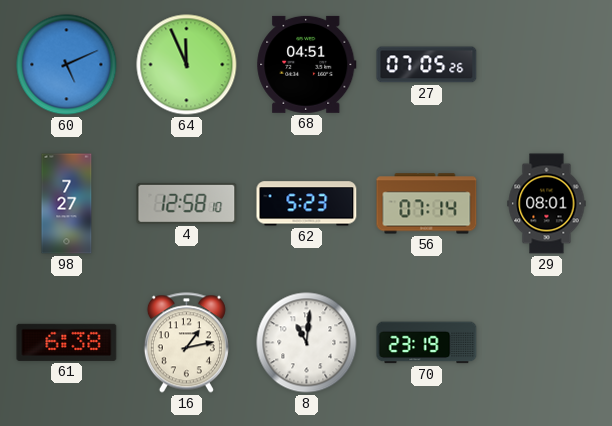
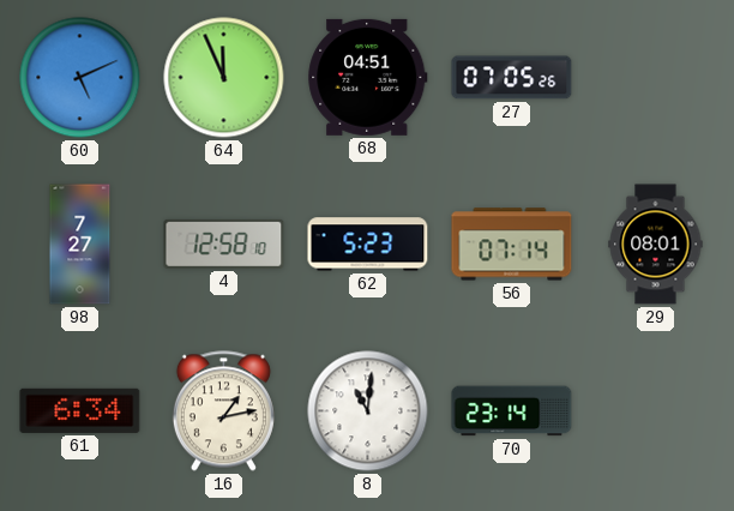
61: 6:38 -> 6:34
70: 23:19 -> 23:14
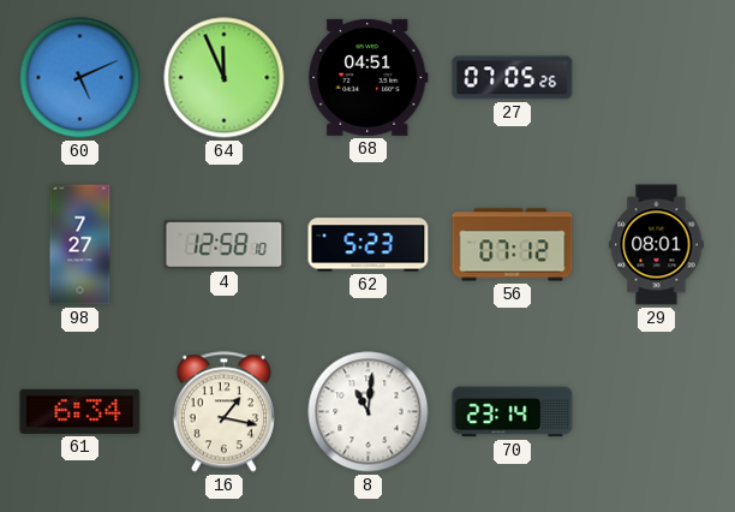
56: 07:14 -> 07:12
16: 1:13 -> 1:17
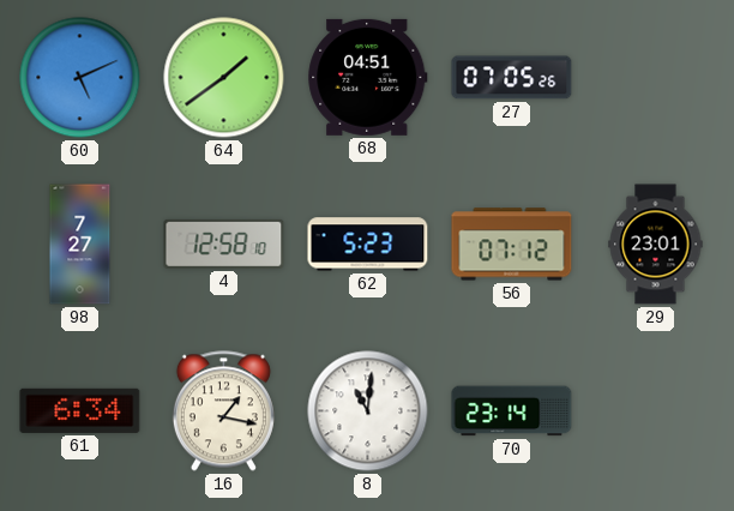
64: 11:56 -> 1:39
29: 08:01 -> 23:01
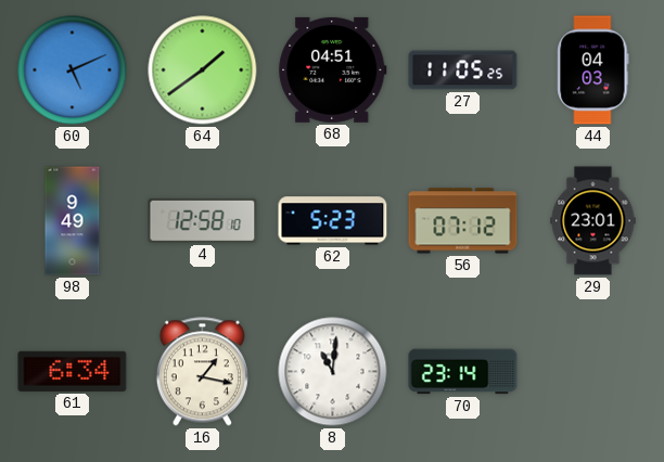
27: 07:05 -> 11:05
44: none -> 04:03
98: 7:27 -> 9:49
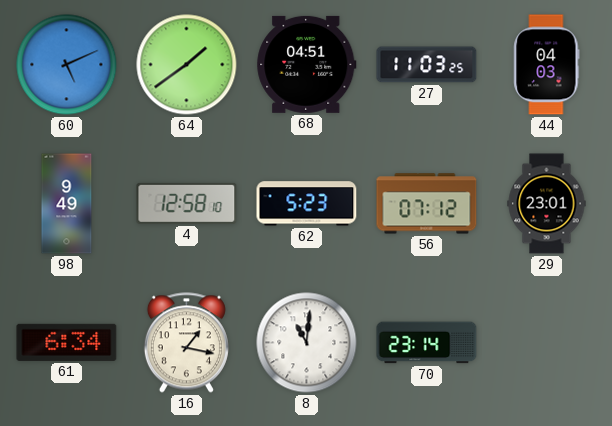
27: 11:05 -> 11:03
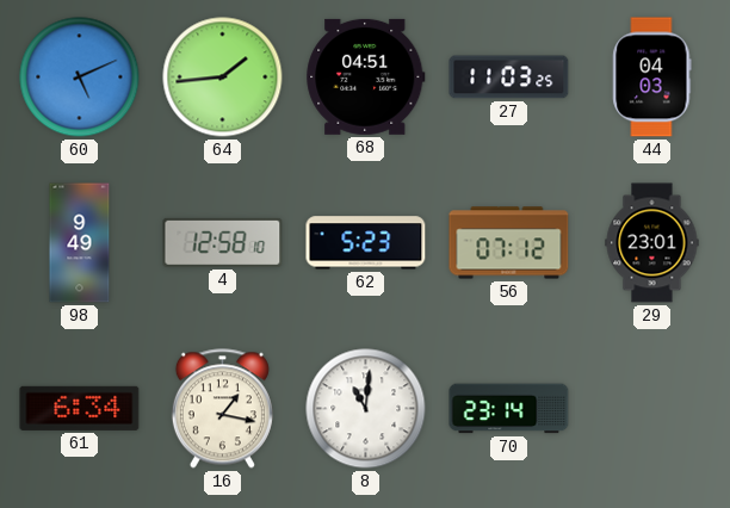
64: 1:39 -> 1:44
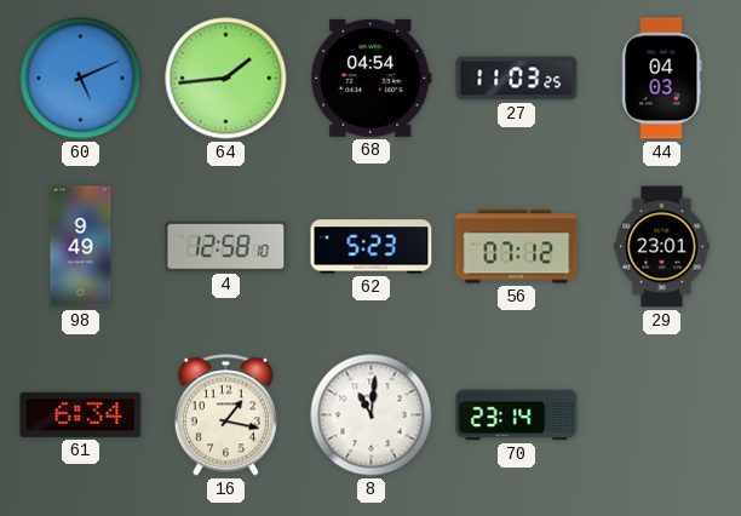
68: 04:51 -> 04:54
